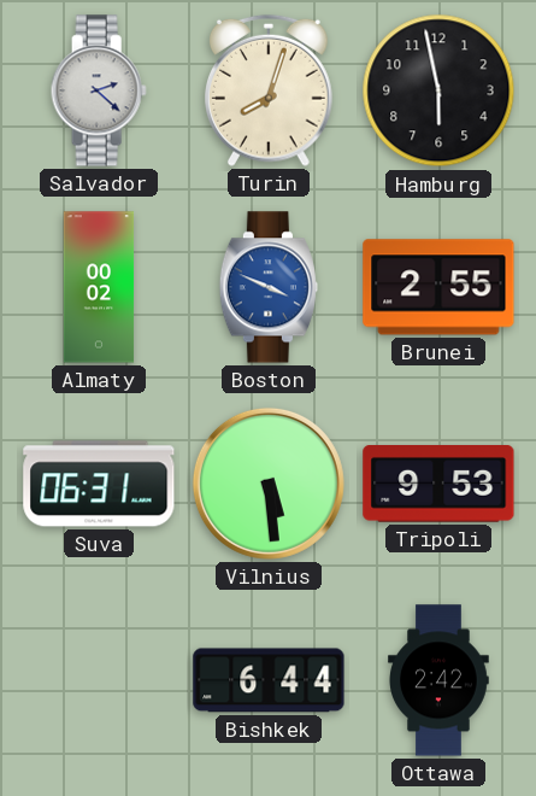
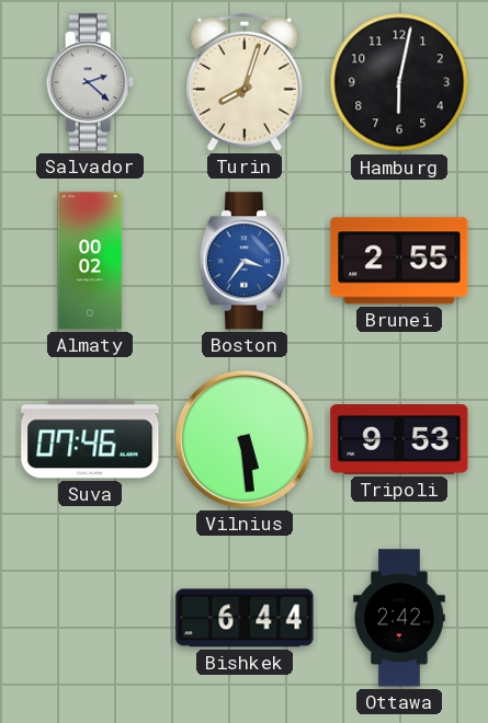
Hamburg: 5:58 -> 6:02
Boston: 3:49 -> 3:36
Suva: 06:31 -> 07:46
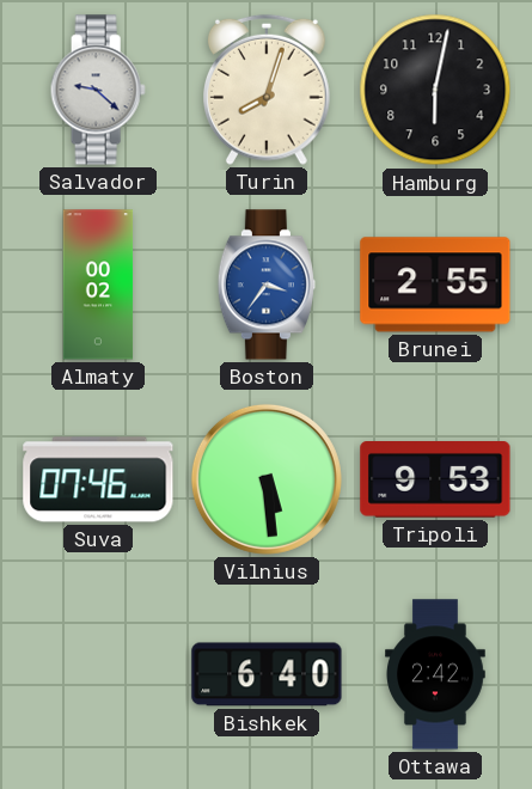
Salvador: 2:22 -> 9:22
Bishkek: 6:44 -> 6:40
